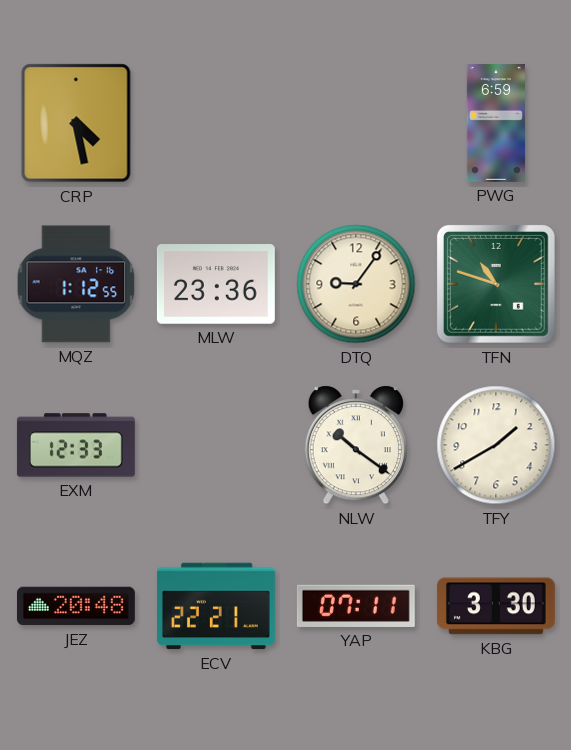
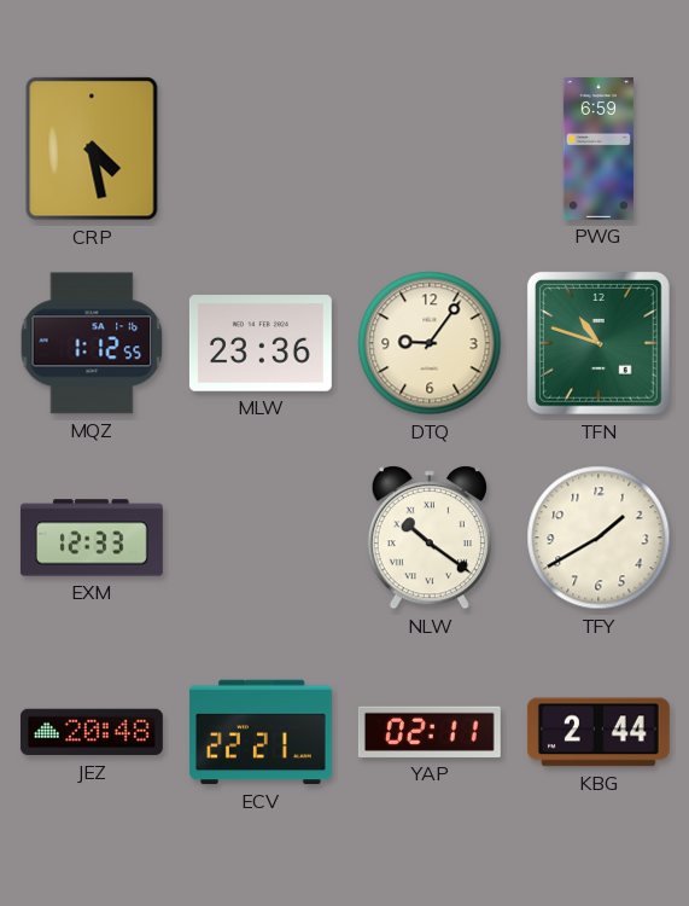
YAP: 07:11 -> 02:11
KBG: 3:30 -> 2:44
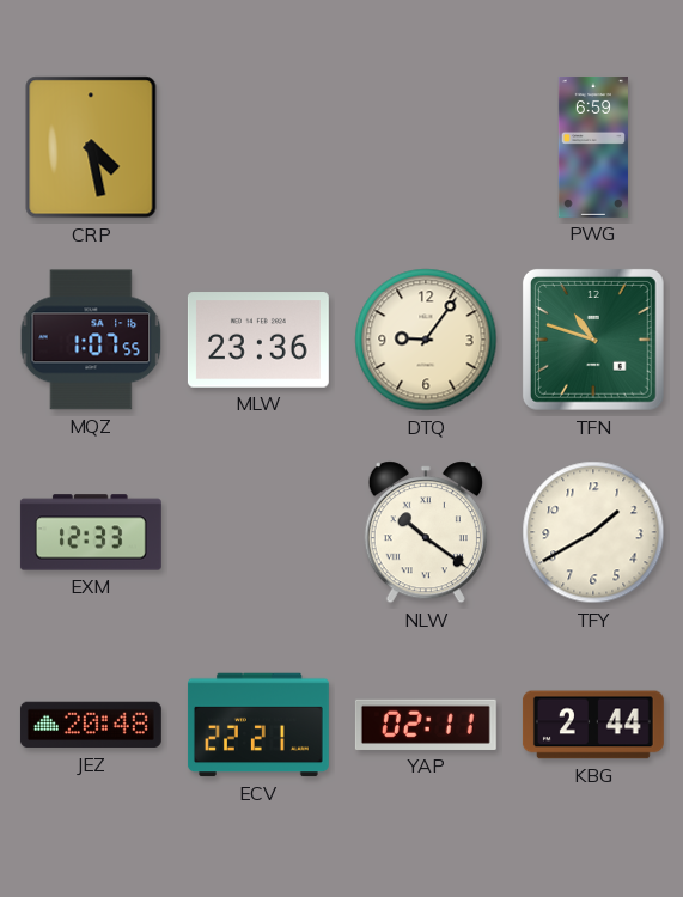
MQZ: 1:12 -> 1:07
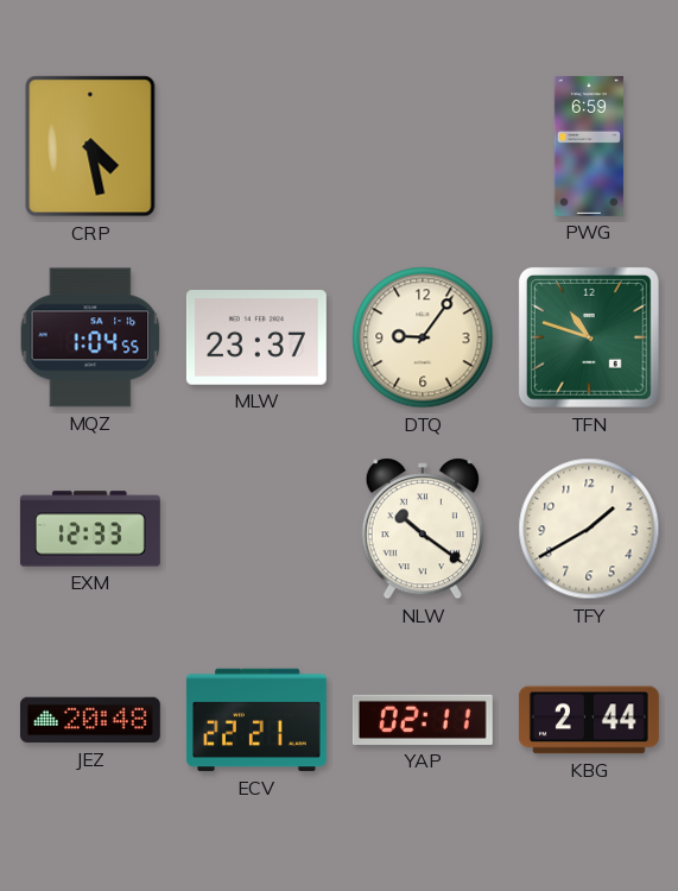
MQZ: 1:07 -> 1:04
MLW: 23:36 -> 23:37
